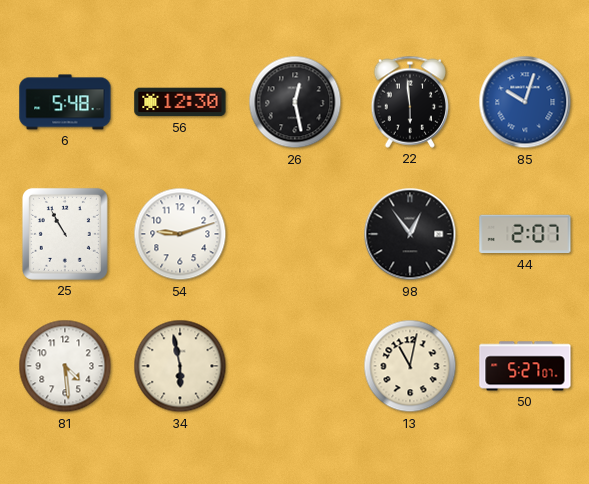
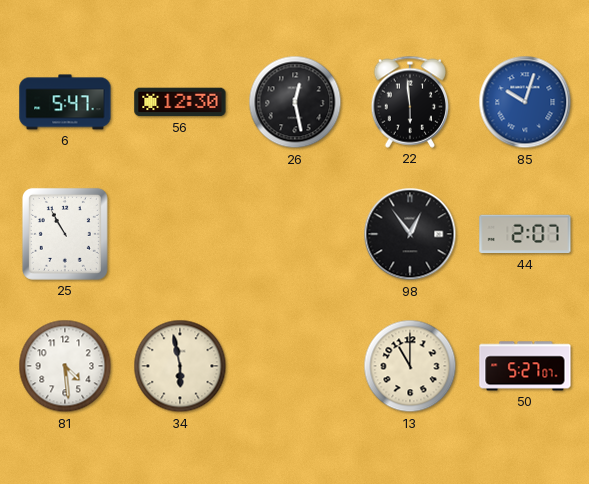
6: 5:48 -> 5:47
54: 9:12 -> none
13: 11:02 -> 11:00
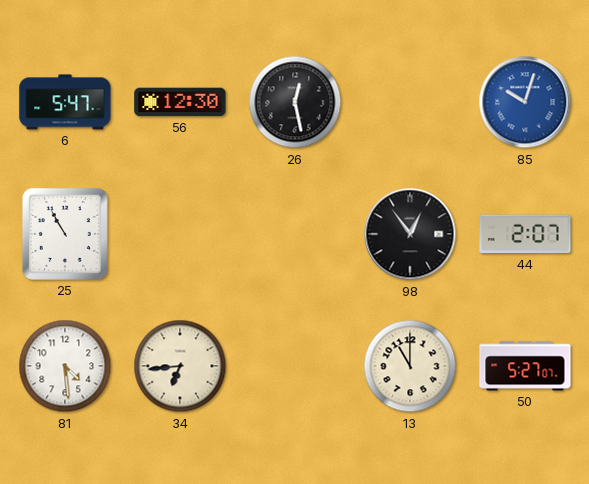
22: 5:59 -> none
34: 5:58 -> 6:44
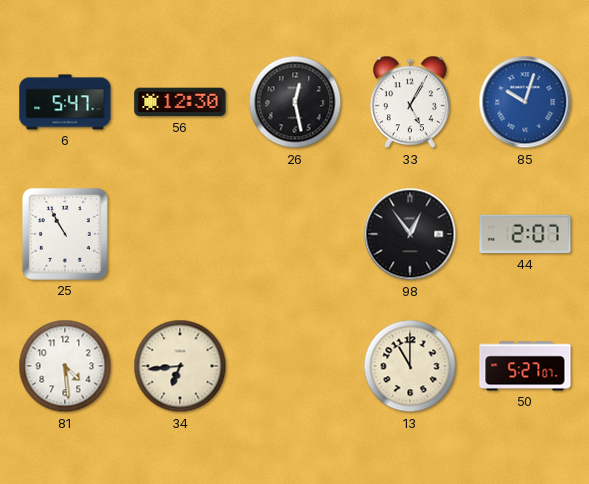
33: none -> 5:05
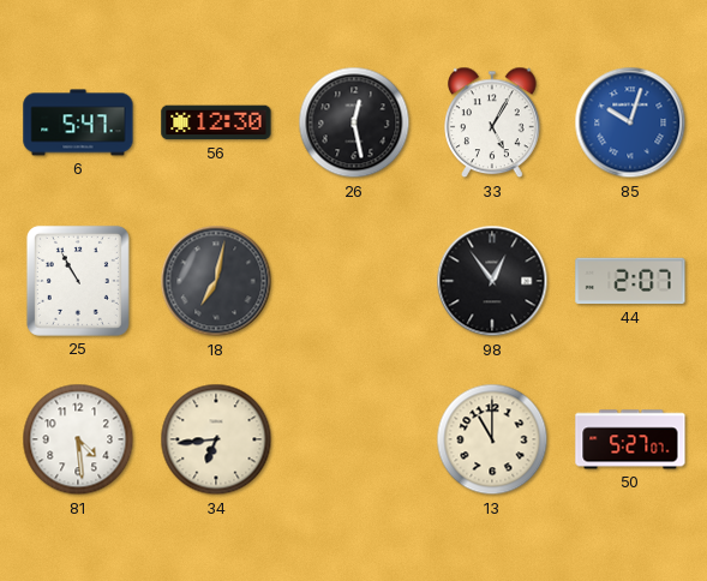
18: none -> 7:02
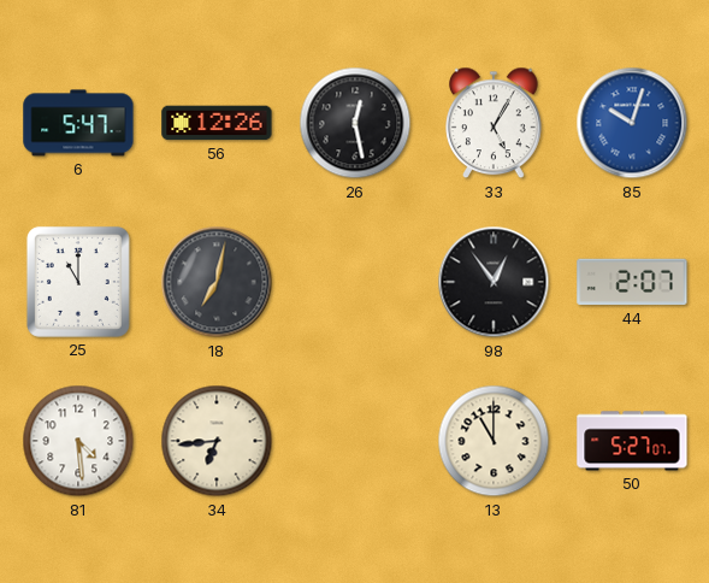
56: 12:30 -> 12:26
25: 10:55 -> 11:00
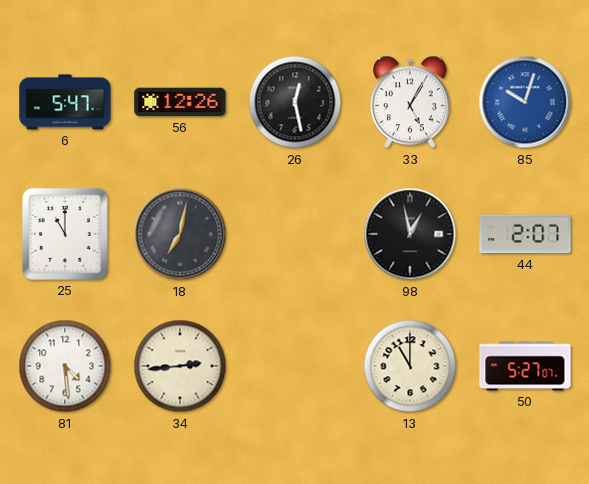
98: 12:54 -> 12:58
34: 6:44 -> 2:44
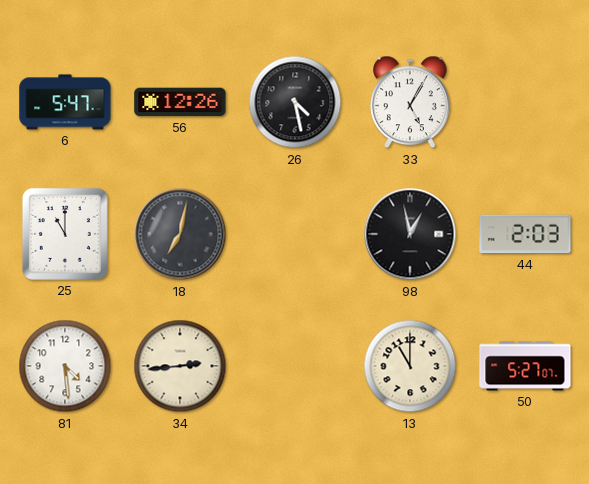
26: 12:28 -> 4:28
85: 10:03 -> none
44: 2:07 -> 2:03
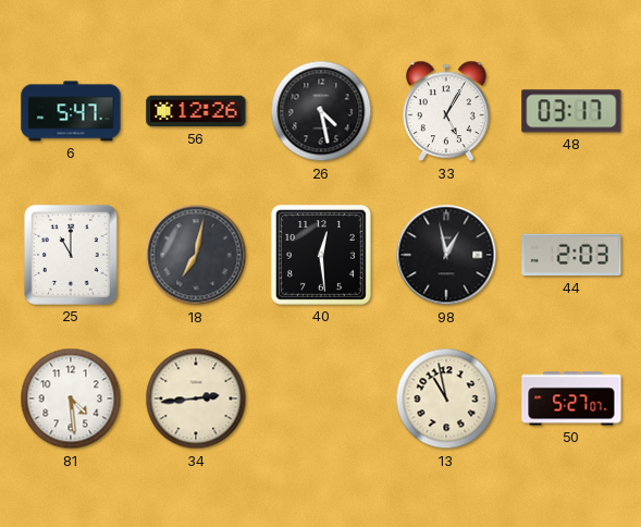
48: none -> 03:17
40: none -> 12:29
13: 11:00 -> 10:58
